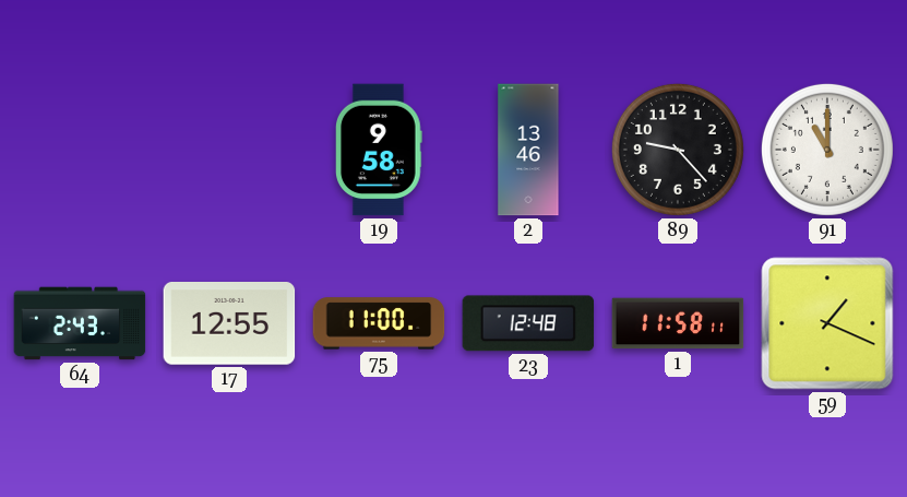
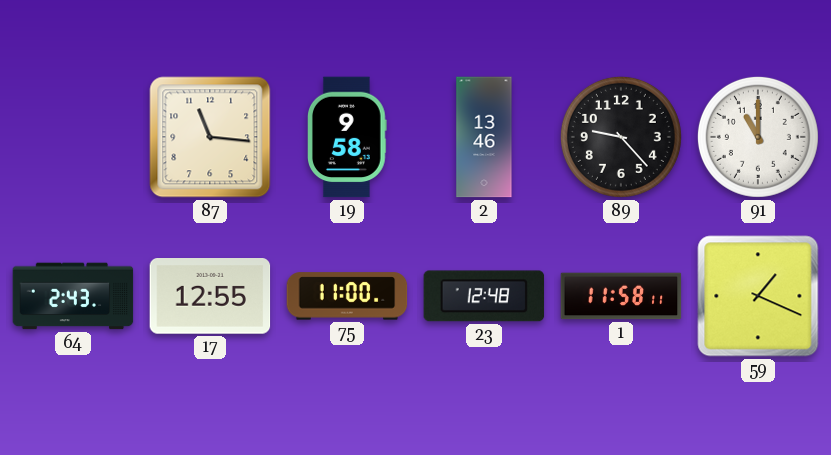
87: none -> 11:16
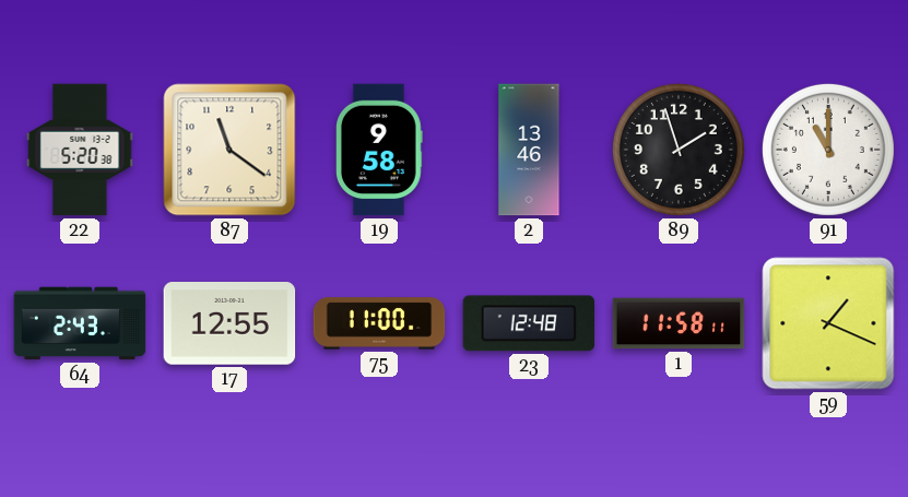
22: none -> 5:20
87: 11:16 -> 11:21
89: 9:23 -> 1:57
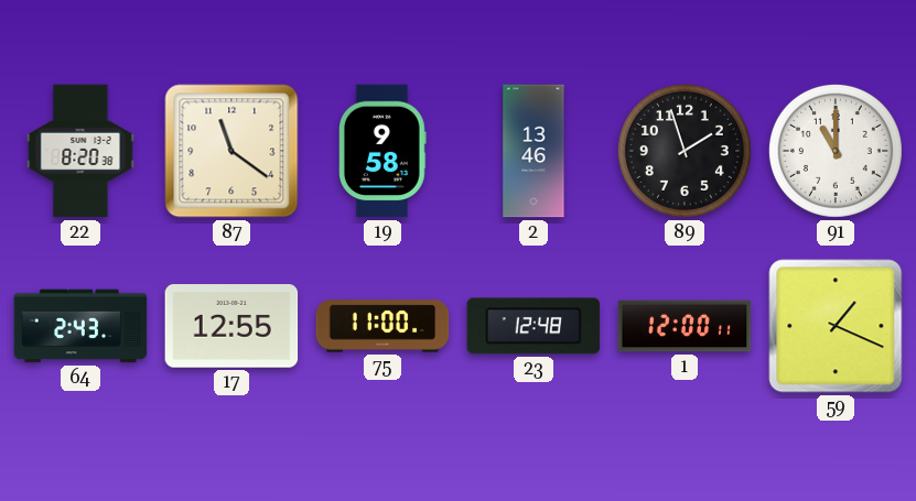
22: 5:20 -> 8:20
1: 11:58 -> 12:00
